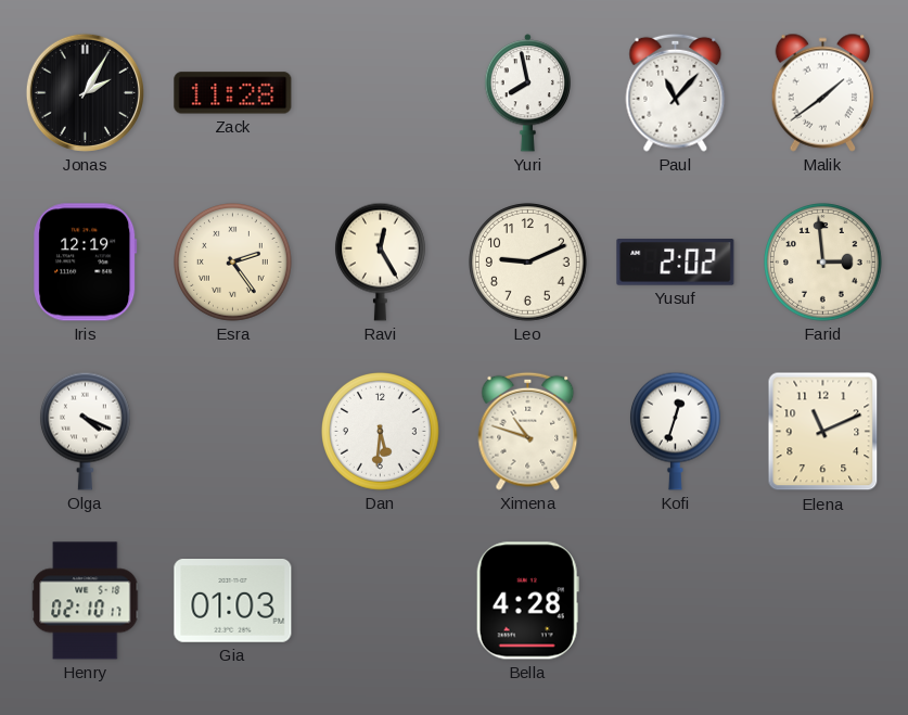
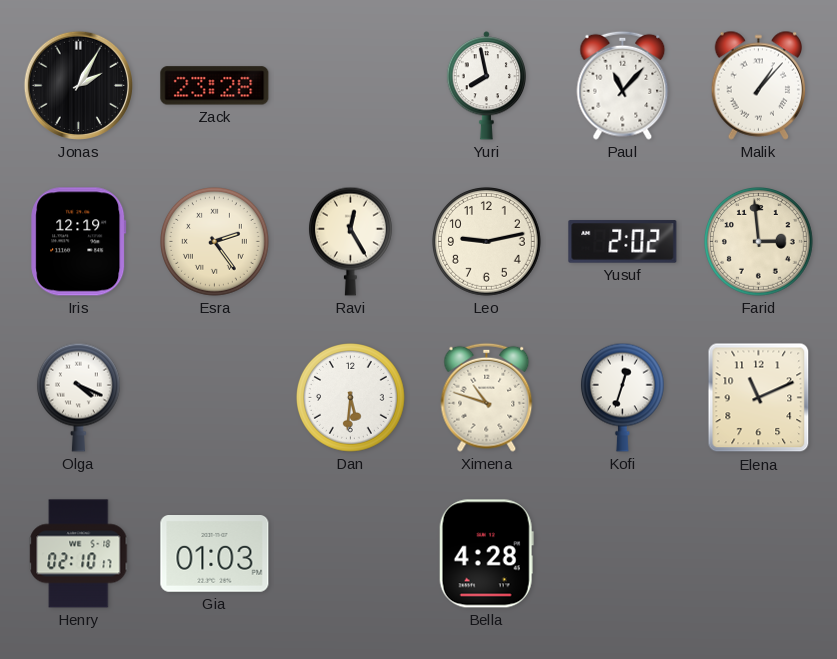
Zack: 11:28 -> 23:28
Malik: 1:39 -> 1:07
Leo: 9:11 -> 9:13
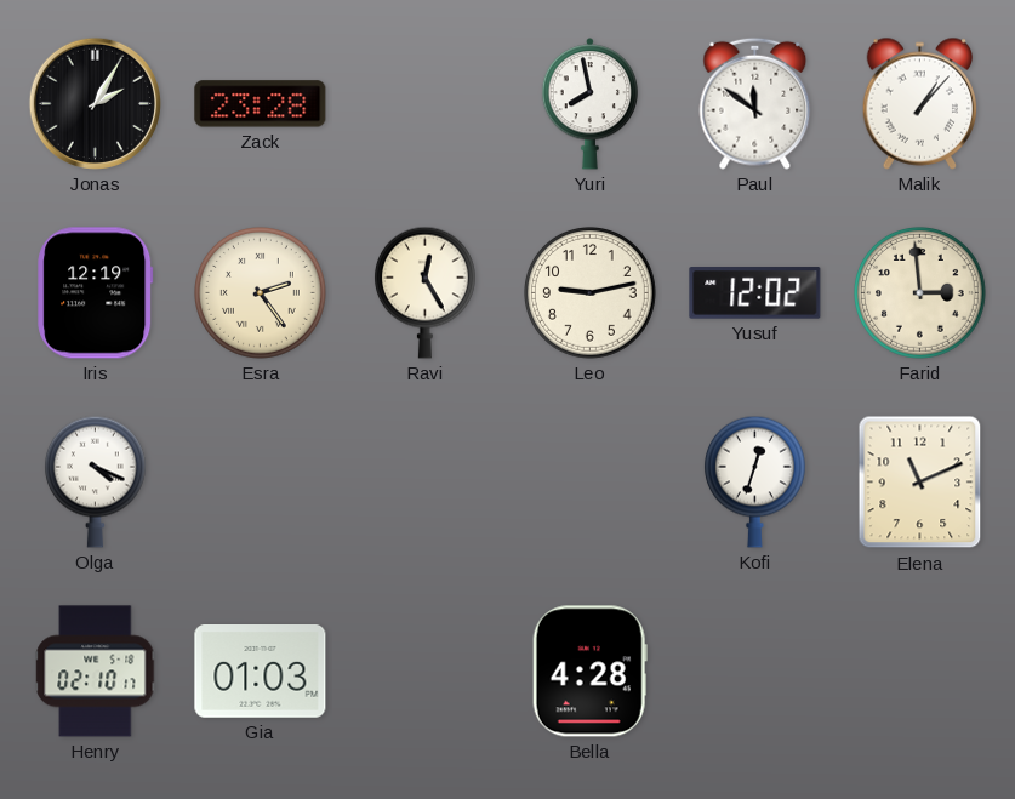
Paul: 11:07 -> 11:51
Yusuf: 2:02 -> 12:02
Dan: 5:31 -> none
Ximena: 10:48 -> none
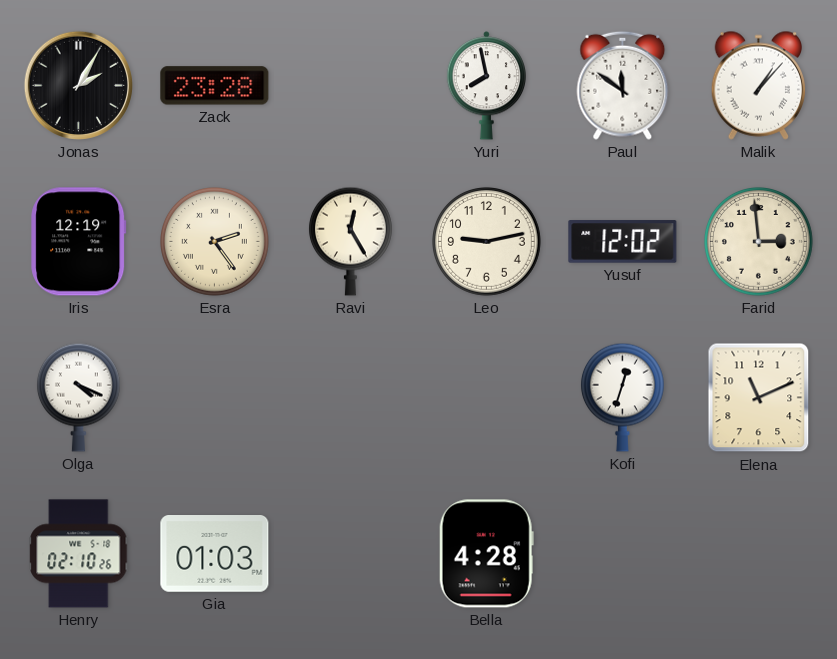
Henry: 02:10:17 -> 02:10:26
